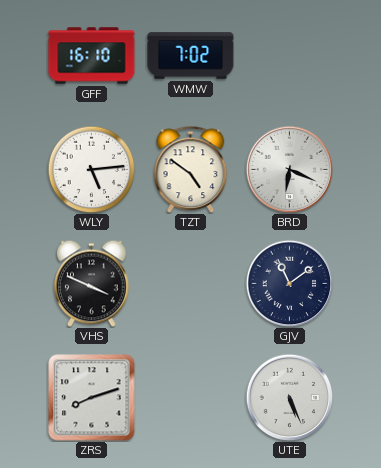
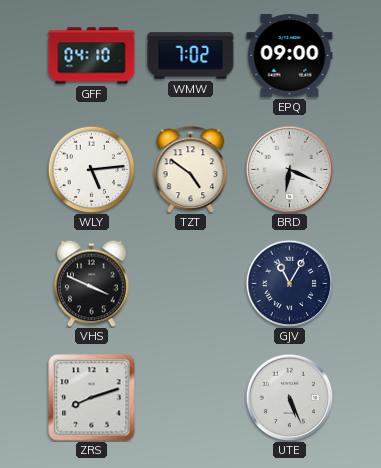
GFF: 16:10 -> 04:10
EPQ: none -> 09:00
GJV: 11:09 -> 11:05
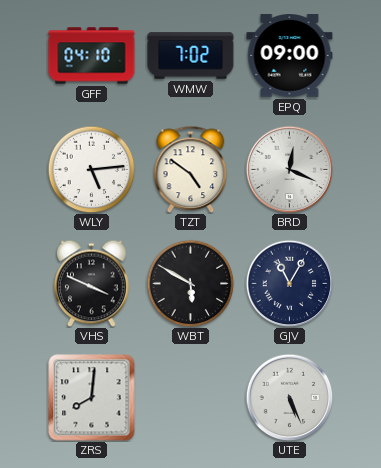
BRD: 6:19 -> 12:19
WBT: none -> 5:50
ZRS: 8:12 -> 8:01
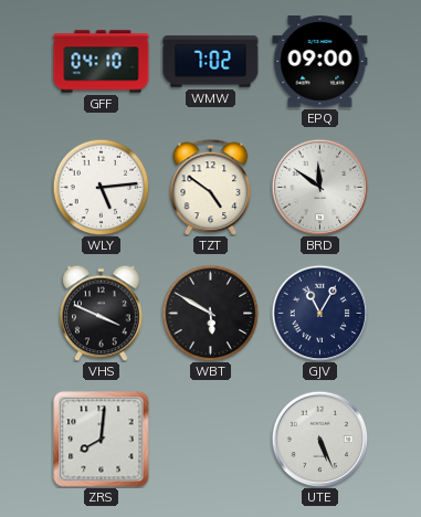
BRD: 12:19 -> 11:51
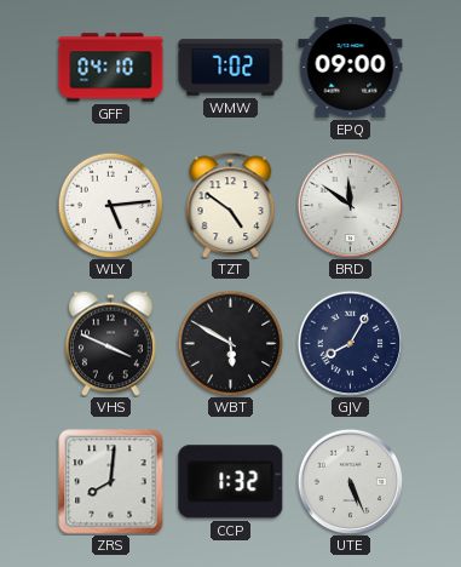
GJV: 11:05 -> 8:05
CCP: none -> 1:32
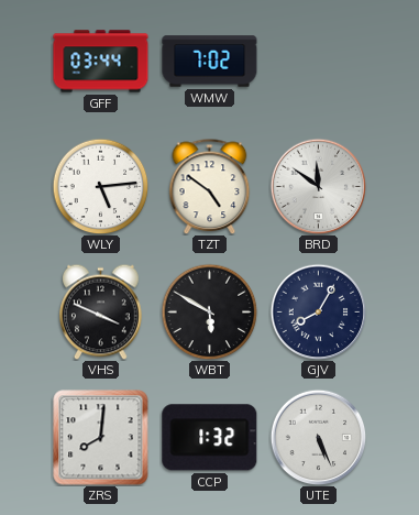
GFF: 04:10 -> 03:44
EPQ: 09:00 -> none
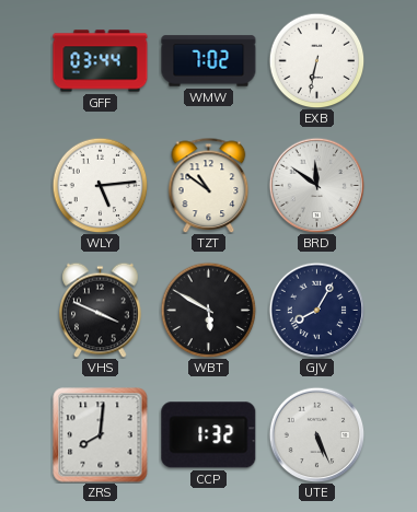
EXB: none -> 6:32
TZT: 4:51 -> 10:51
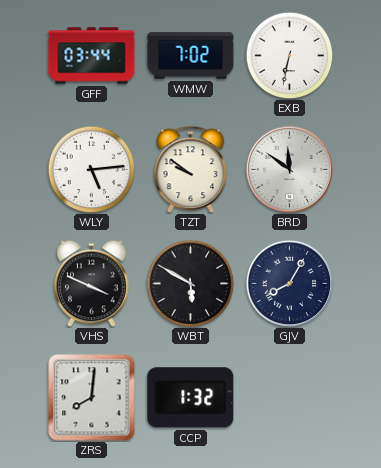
TZT: 10:51 -> 9:51
UTE: 5:26 -> none
